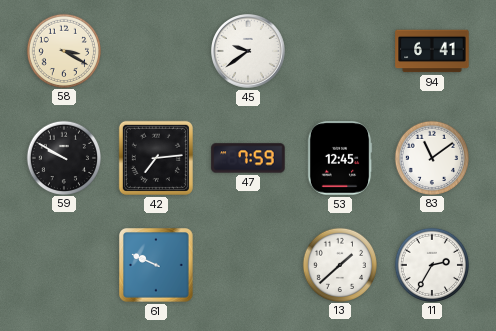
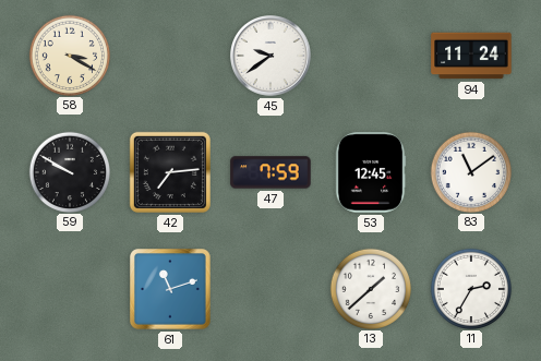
94: 6:41 -> 11:24
61: 9:49 -> 11:12
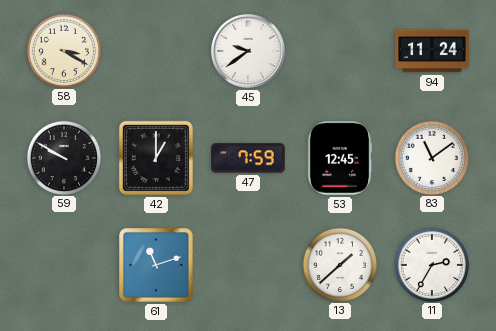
42: 7:14 -> 1:00
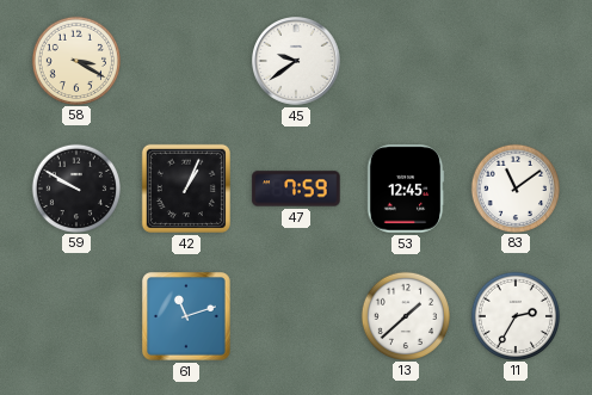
94: 11:24 -> none
42: 1:00 -> 1:04
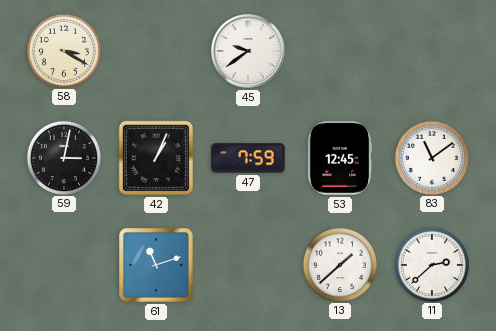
59: 9:50 -> 3:02
11: 2:35 -> 2:38
